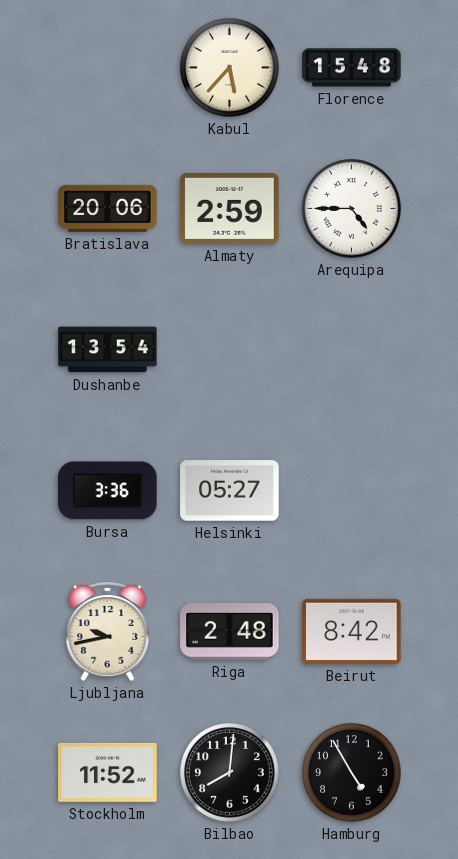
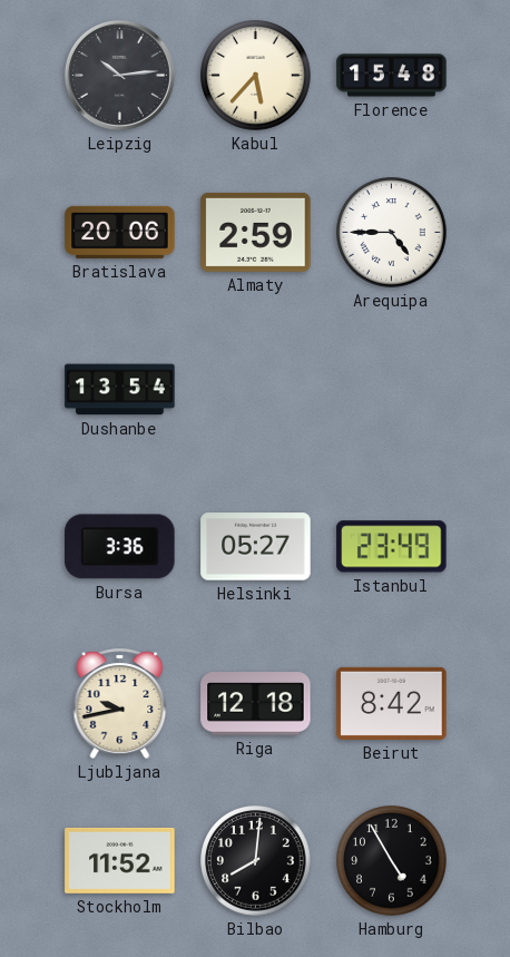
Leipzig: none -> 10:14
Istanbul: none -> 23:49
Riga: 2:48 -> 12:18
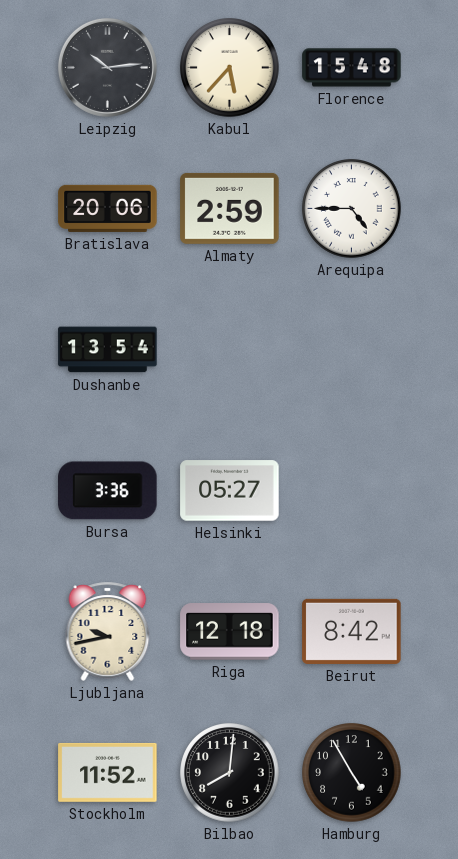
Istanbul: 23:49 -> none
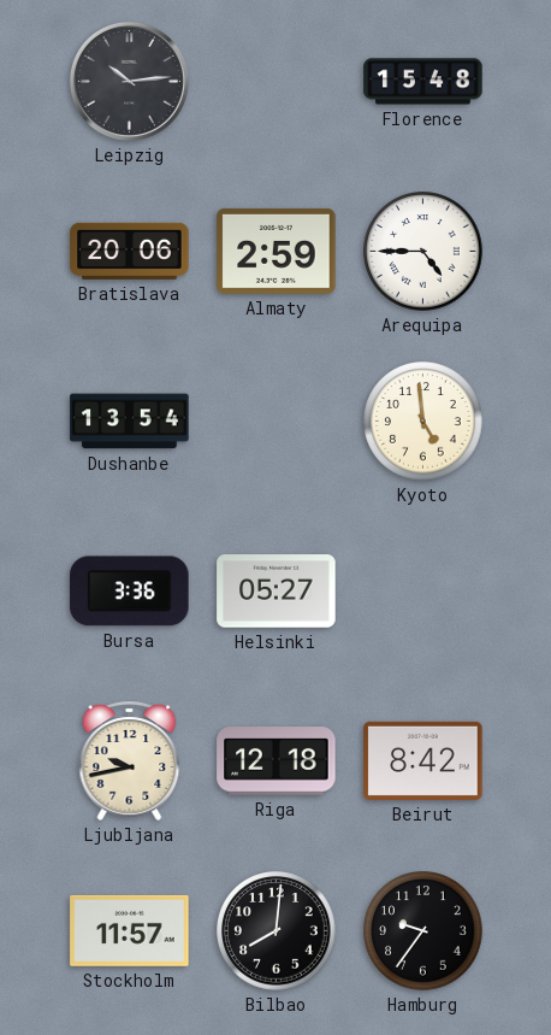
Kabul: 5:37 -> none
Kyoto: none -> 4:59
Stockholm: 11:52 -> 11:57
Hamburg: 4:55 -> 9:36
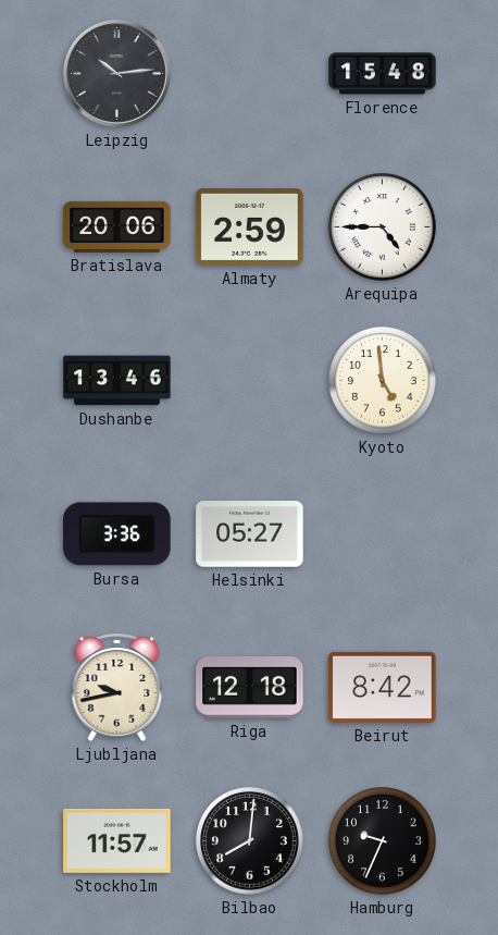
Dushanbe: 13:54 -> 13:46
Hamburg: 9:36 -> 9:34
